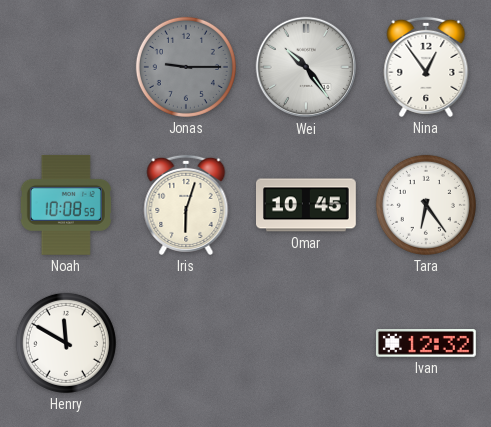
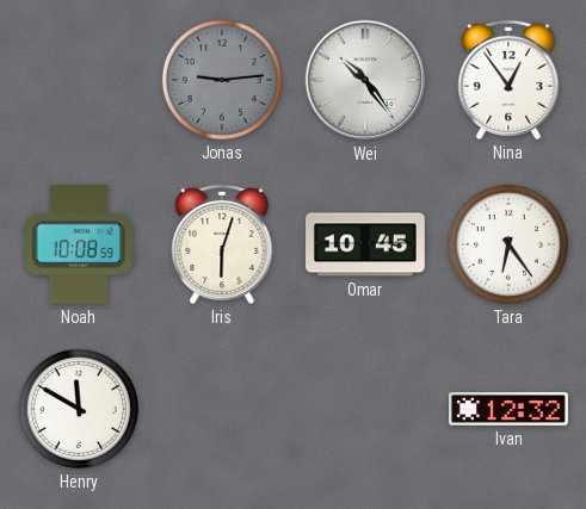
Jonas: 9:15 -> 9:14
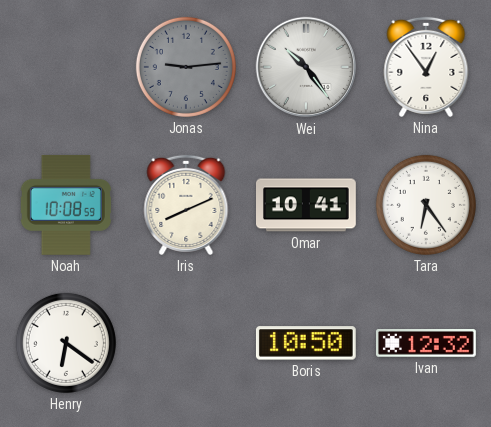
Iris: 6:03 -> 8:11
Omar: 10:45 -> 10:41
Henry: 11:50 -> 6:21
Boris: none -> 10:50
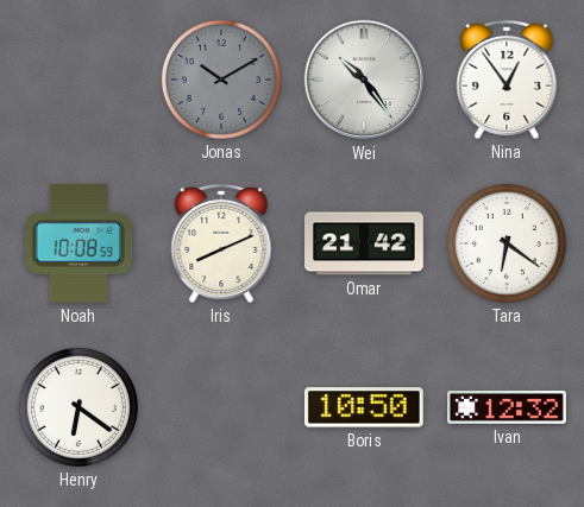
Jonas: 9:14 -> 10:10
Omar: 10:41 -> 21:42
Tara: 6:24 -> 6:21
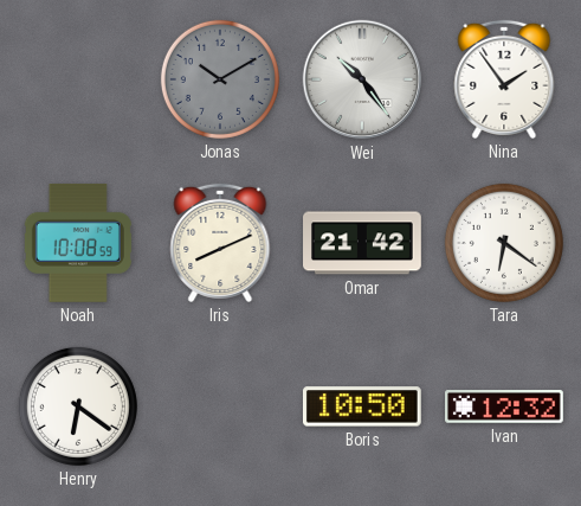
Nina: 12:54 -> 1:54
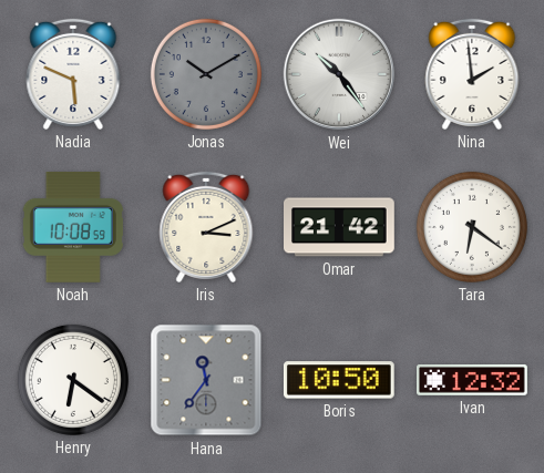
Nadia: none -> 5:49
Nina: 1:54 -> 1:59
Iris: 8:11 -> 3:11
Hana: none -> 11:36
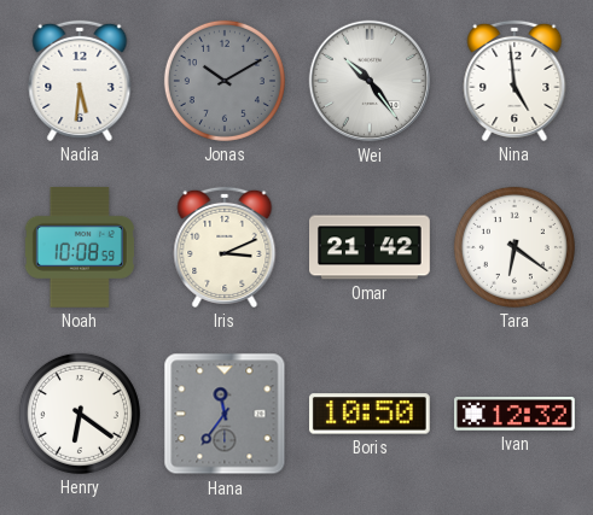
Nadia: 5:49 -> 5:31
Nina: 1:59 -> 4:59
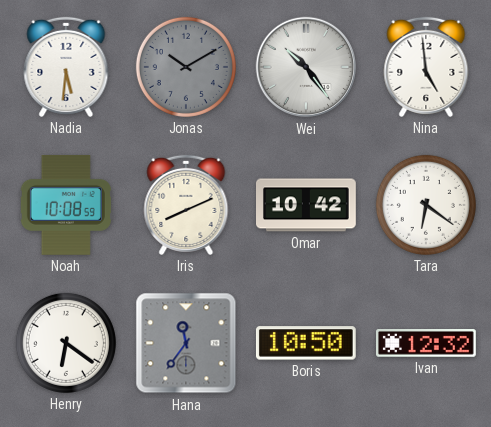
Iris: 3:11 -> 8:11
Omar: 21:42 -> 10:42
